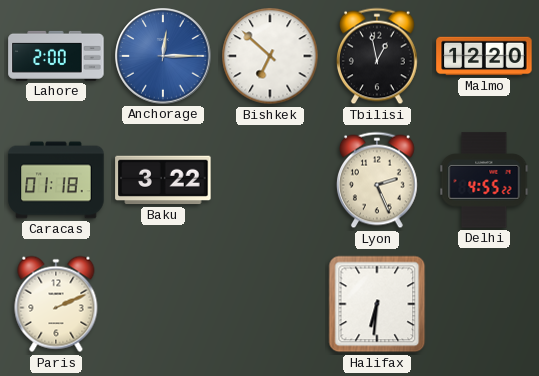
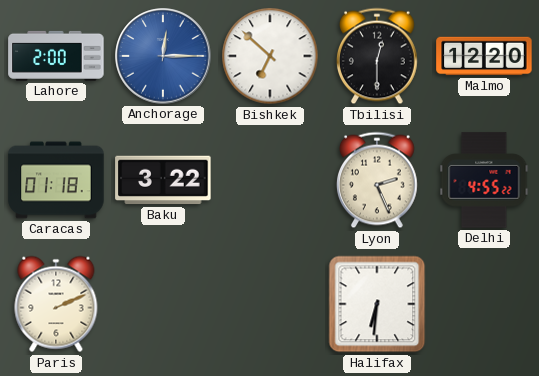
Tbilisi: 12:58 -> 12:30
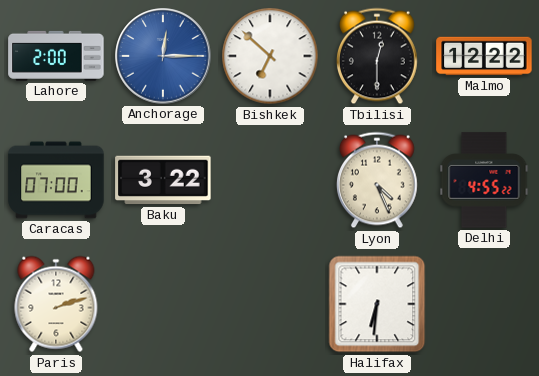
Malmo: 12:20 -> 12:22
Caracas: 01:18 -> 07:00
Lyon: 2:26 -> 4:26
Paris: 2:11 -> 2:12
